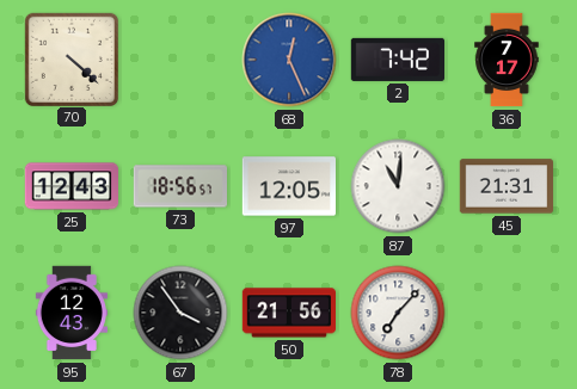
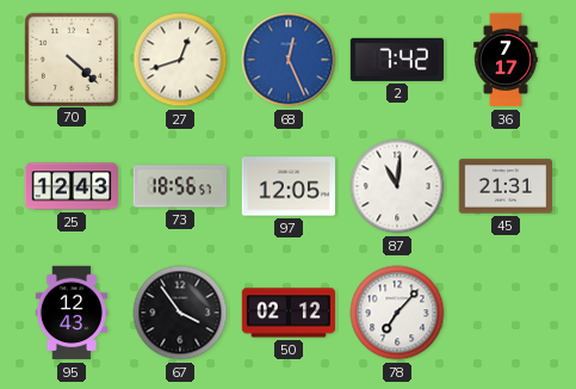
27: none -> 12:42
50: 21:56 -> 02:12
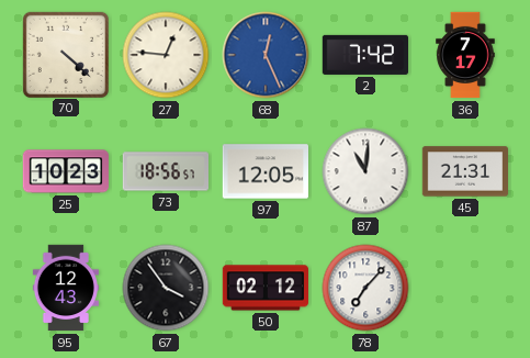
27: 12:42 -> 12:46
25: 12:43 -> 10:23
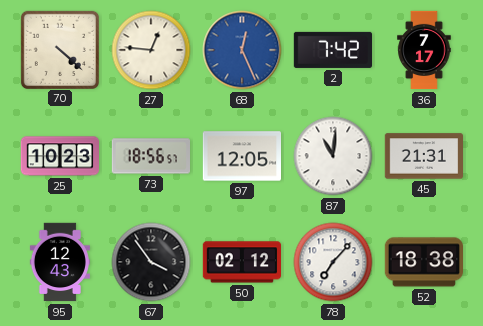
52: none -> 18:38
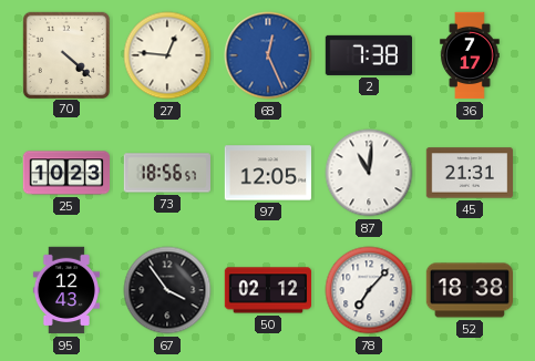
2: 7:42 -> 7:38
